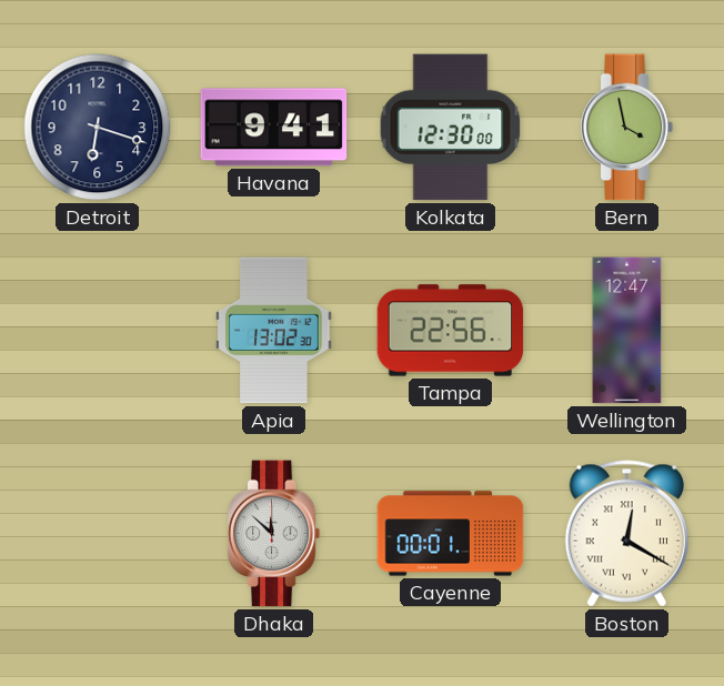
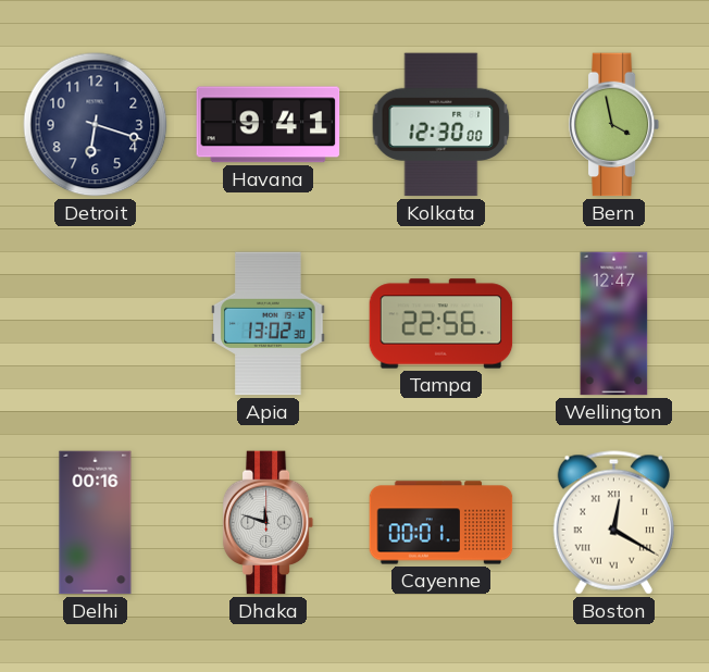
Delhi: none -> 00:16
Dhaka: 11:52 -> 11:48
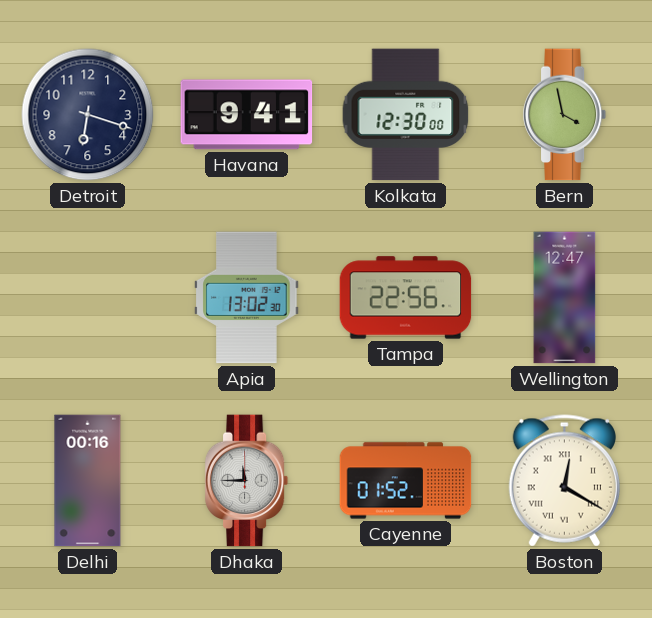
Dhaka: 11:48 -> 11:45
Cayenne: 00:01 -> 01:52
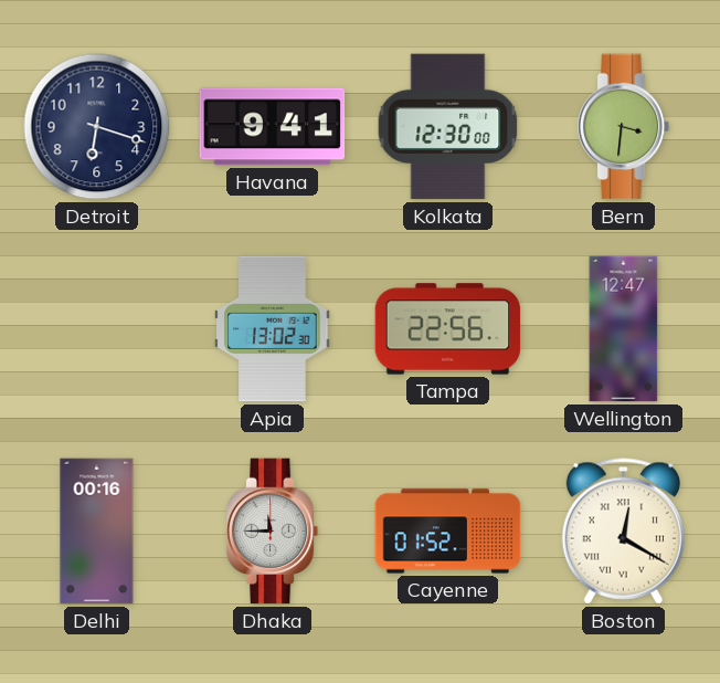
Bern: 3:58 -> 3:31
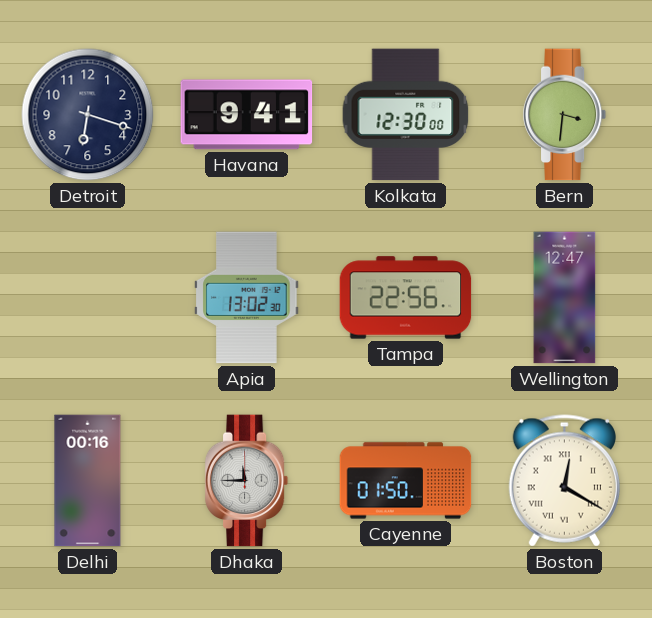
Cayenne: 01:52 -> 01:50
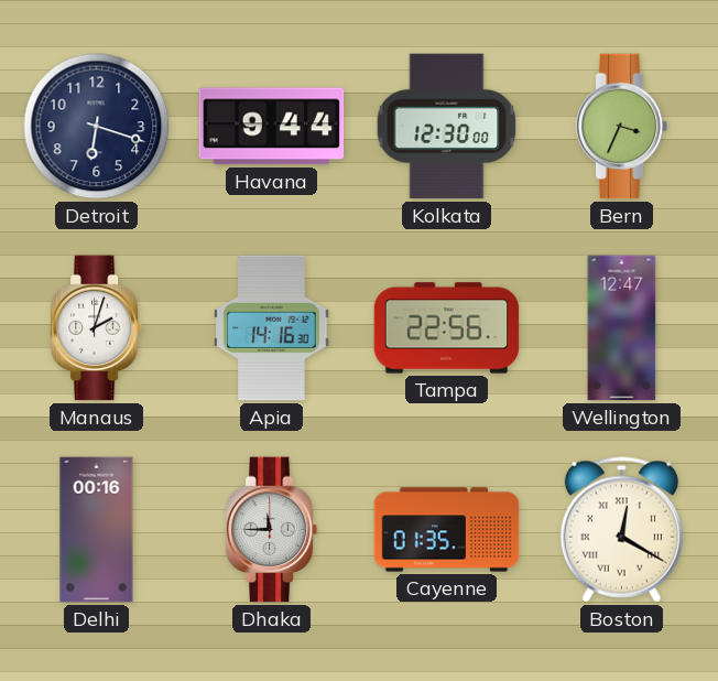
Havana: 9:41 -> 9:44
Bern: 3:31 -> 3:34
Manaus: none -> 2:03
Apia: 13:02 -> 14:16
Cayenne: 01:50 -> 01:35
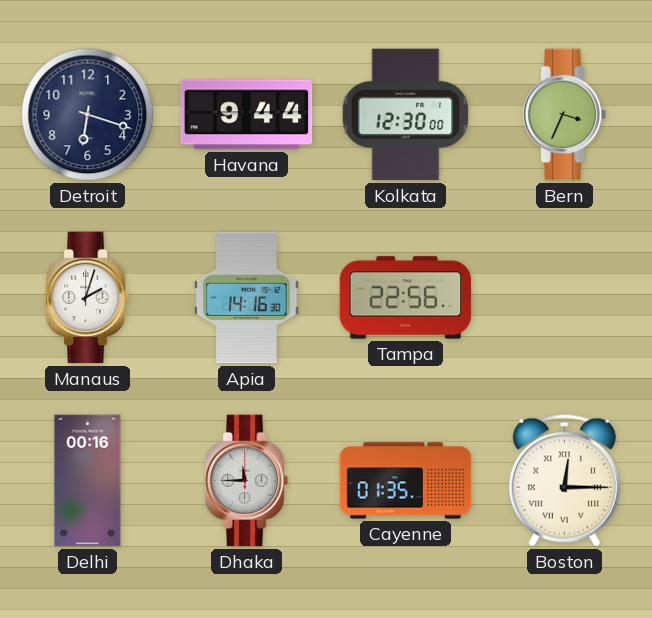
Wellington: 12:47 -> none
Boston: 12:20 -> 12:15
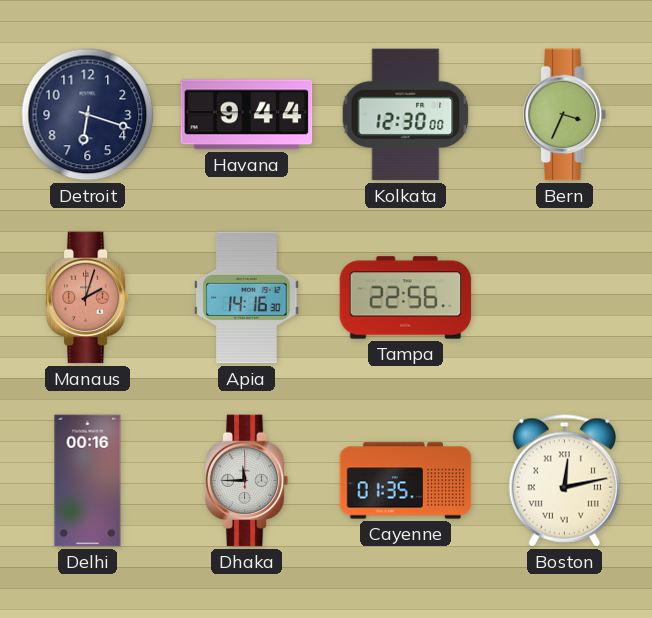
Manaus dial: white -> salmon
Boston: 12:15 -> 12:13
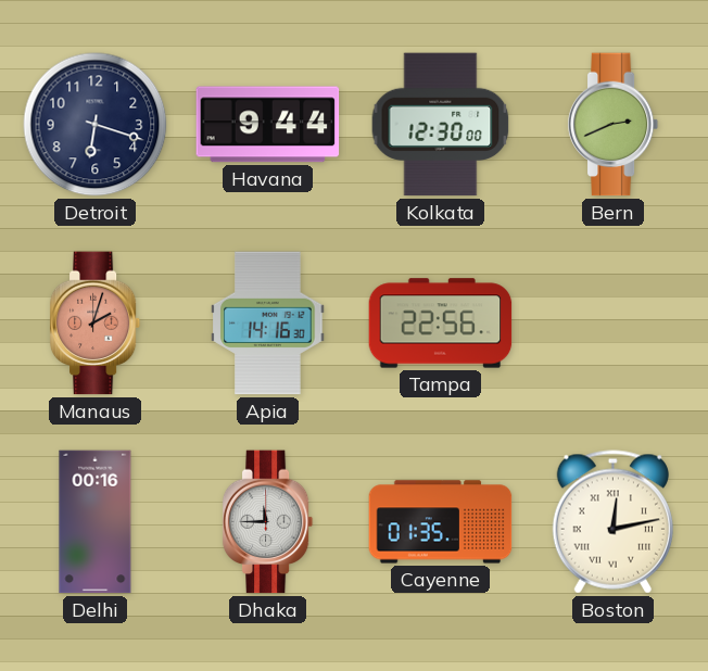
Bern: 3:34 -> 2:41
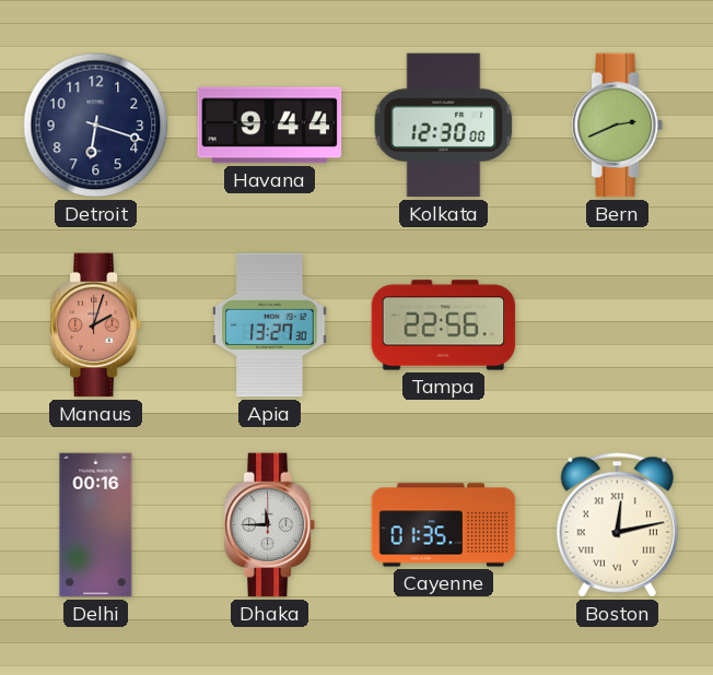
Apia: 14:16 -> 13:27
